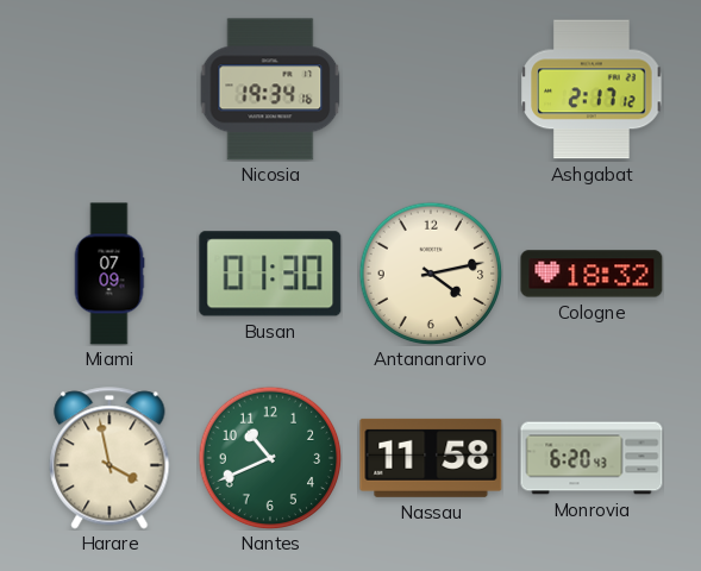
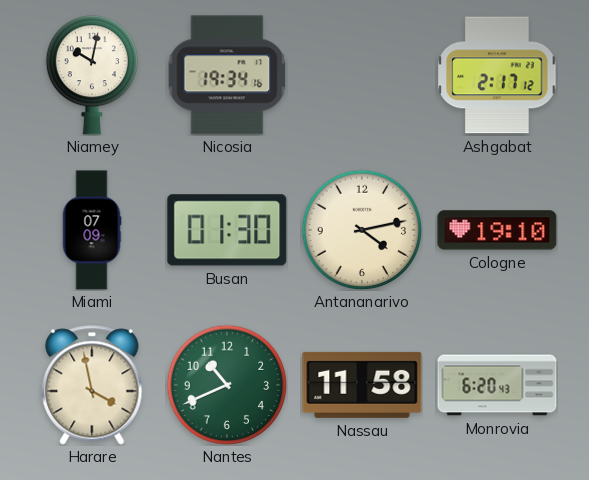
Niamey: none -> 10:02
Cologne: 18:32 -> 19:10
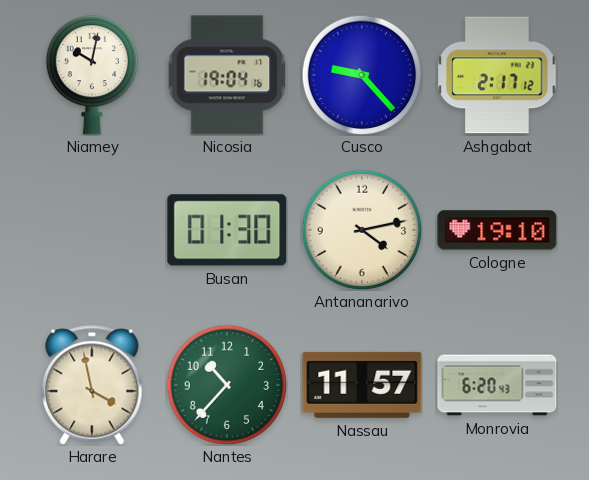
Nicosia: 19:34 -> 19:04
Cusco: none -> 9:23
Miami: 07:09 -> none
Nantes: 10:41 -> 10:37
Nassau: 11:58 -> 11:57
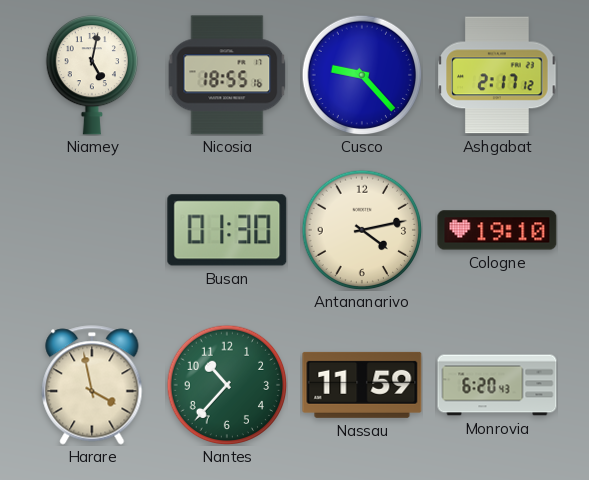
Niamey: 10:02 -> 5:02
Nicosia: 19:04 -> 18:55
Nassau: 11:57 -> 11:59
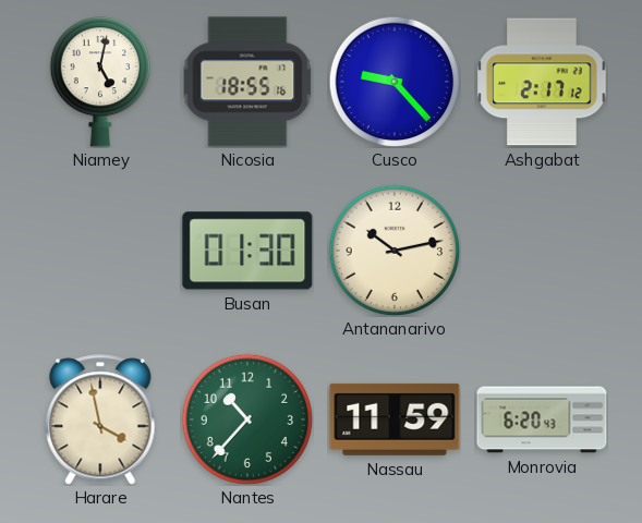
Antananarivo: 4:13 -> 10:13
Cologne: 19:10 -> none
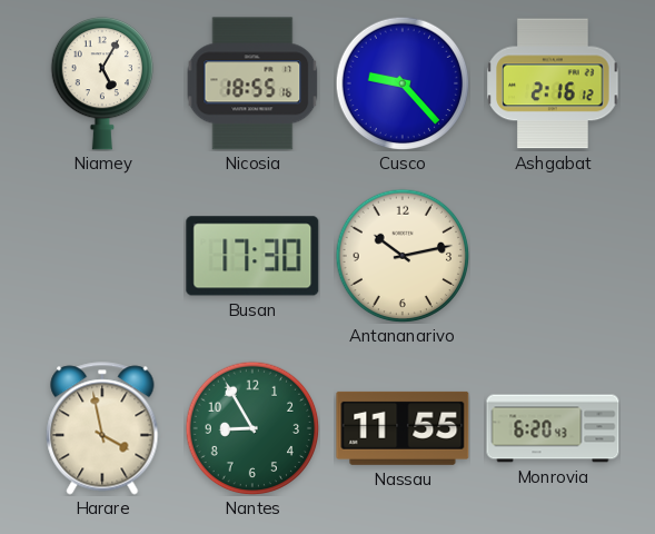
Niamey: 5:02 -> 5:05
Ashgabat: 2:17 -> 2:16
Busan: 01:30 -> 17:30
Nantes: 10:37 -> 8:55
Nassau: 11:59 -> 11:55
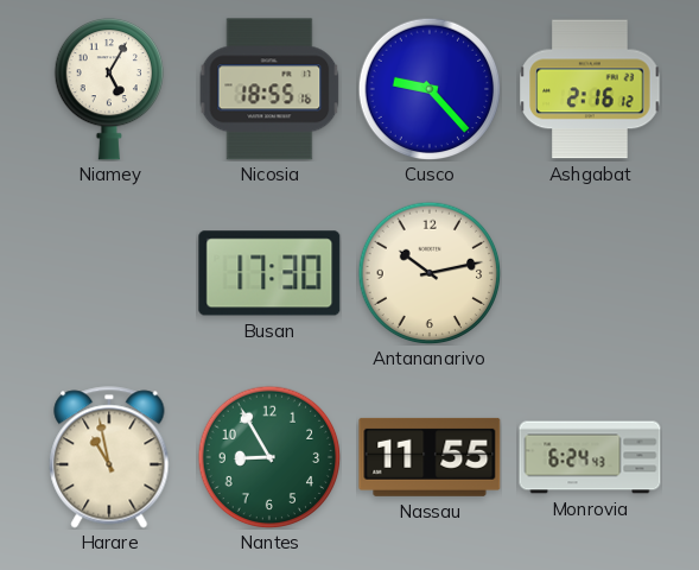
Harare: 3:58 -> 10:58
Monrovia: 6:20 -> 6:24
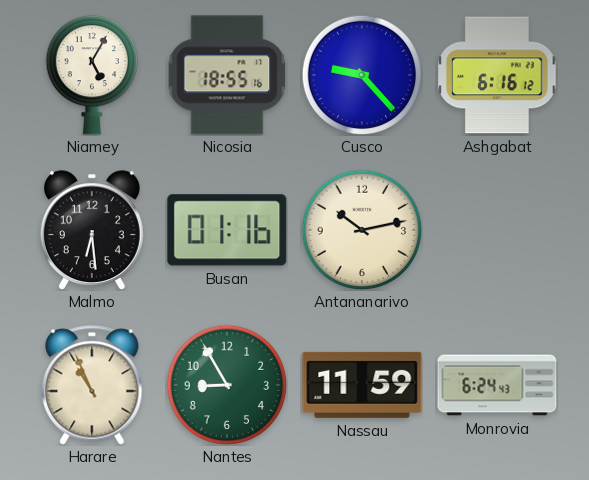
Ashgabat: 2:16 -> 6:16
Malmo: none -> 6:29
Busan: 17:30 -> 01:16
Harare: 10:58 -> 10:56
Nassau: 11:55 -> 11:59
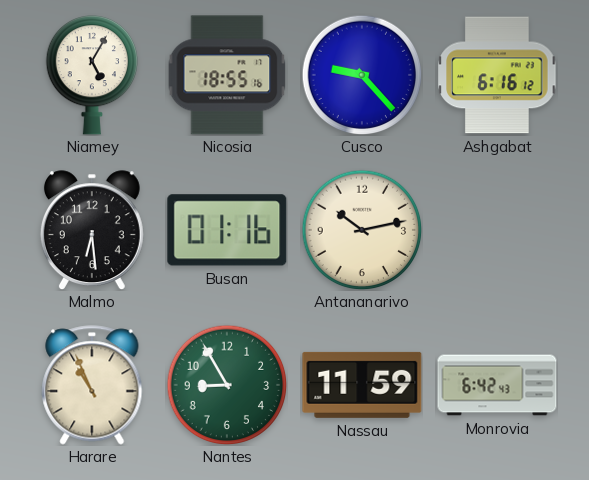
Monrovia: 6:24 -> 6:42
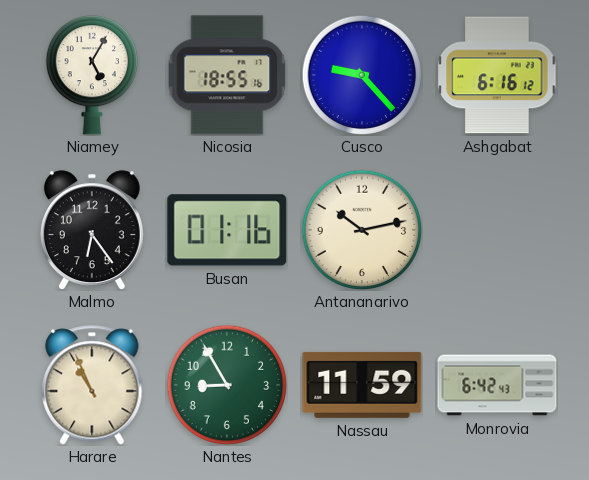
Malmo: 6:29 -> 6:24
